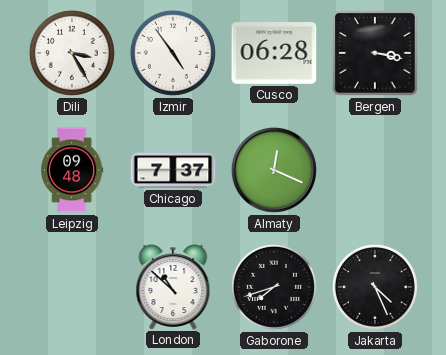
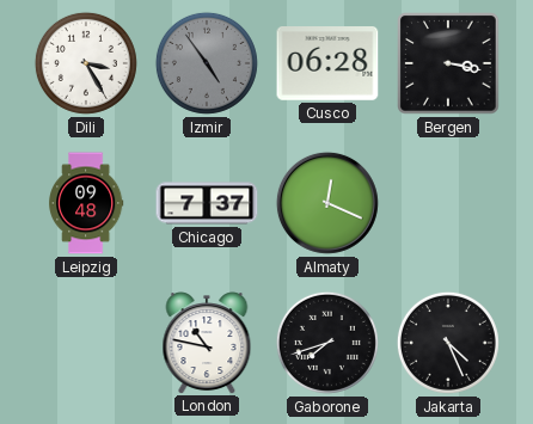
Izmir dial: white -> grey
London: 10:52 -> 10:47
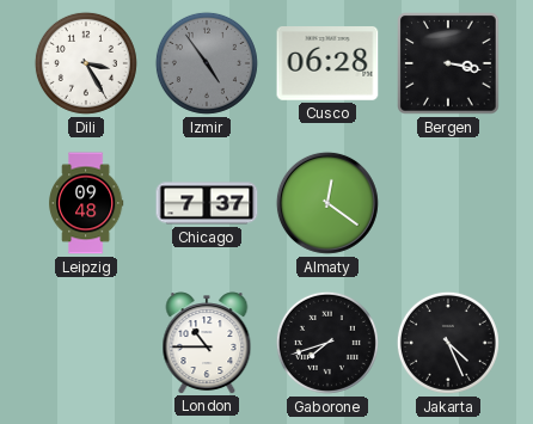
Almaty: 12:19 -> 12:21
London: 10:47 -> 10:45
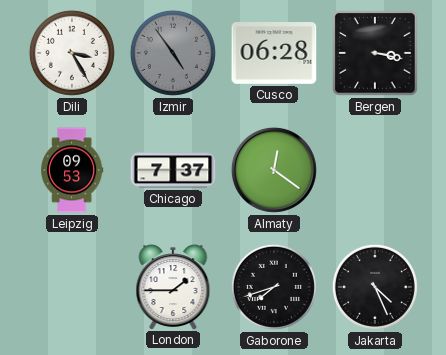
Leipzig: 09:48 -> 09:53
London: 10:45 -> 1:45
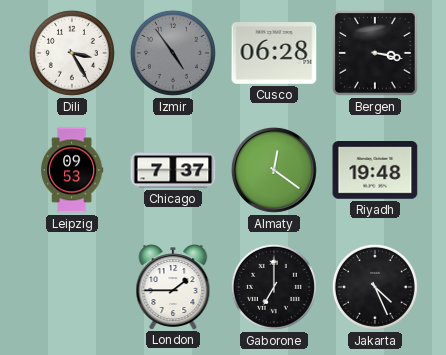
Riyadh: none -> 19:48
Gaborone: 7:42 -> 7:00
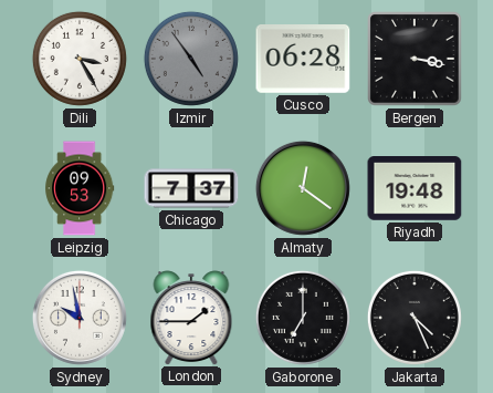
Sydney: none -> 9:58
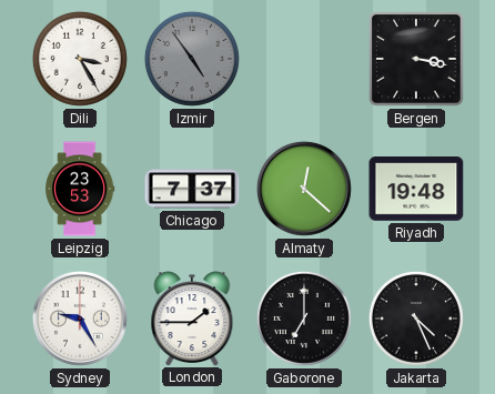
Cusco: 06:28 -> none
Leipzig: 09:53 -> 23:53
Almaty: 12:21 -> 12:22
Sydney: 9:58 -> 9:25
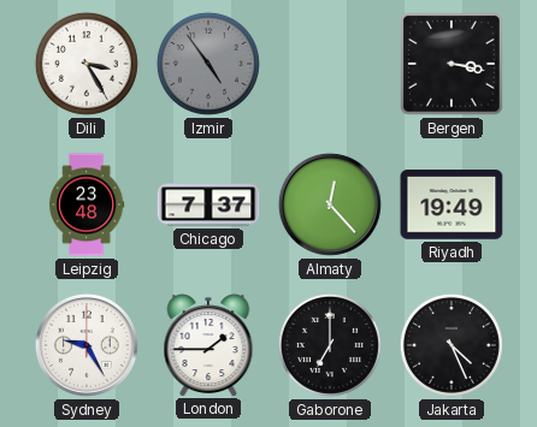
Leipzig: 23:53 -> 23:48
Almaty: 12:22 -> 12:23
Riyadh: 19:48 -> 19:49
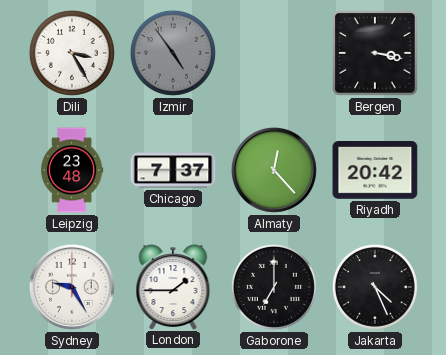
Riyadh: 19:49 -> 20:42
